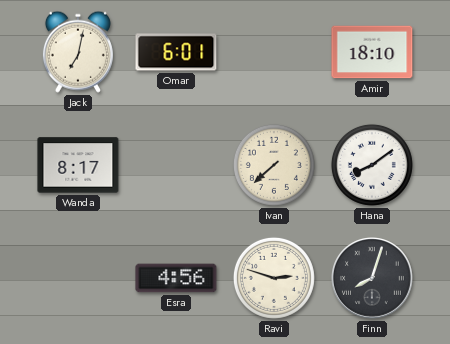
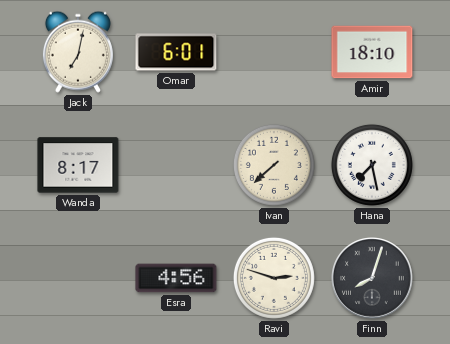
Hana: 8:09 -> 7:28
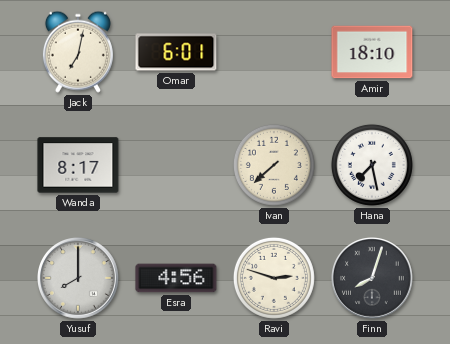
Yusuf: none -> 8:00
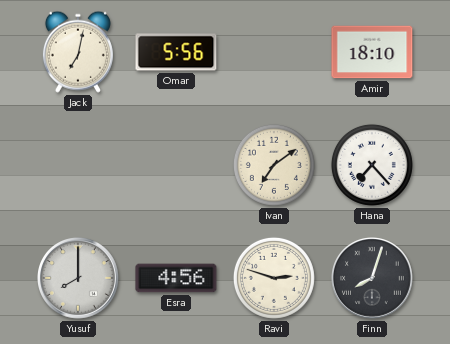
Omar: 6:01 -> 5:56
Wanda: 8:17 -> none
Ivan: 7:38 -> 7:09
Hana: 7:28 -> 7:23
